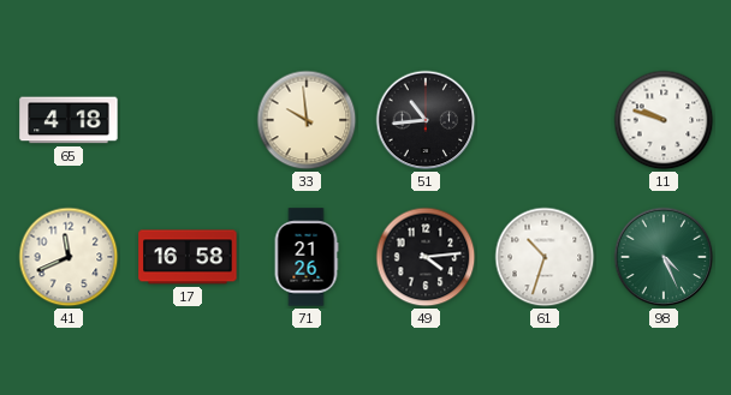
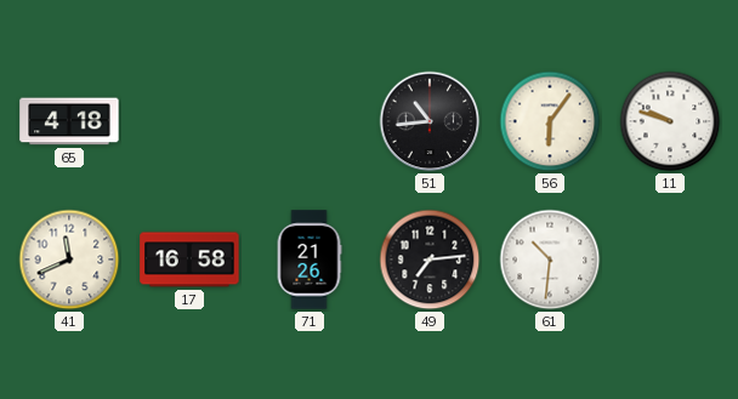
33: 9:59 -> none
56: none -> 6:06
49: 4:14 -> 7:14
61: 10:33 -> 10:31
98: 4:26 -> none
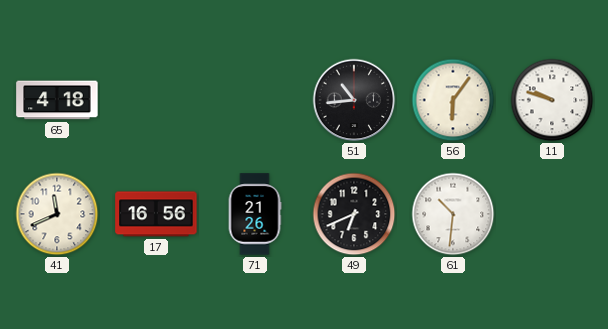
17: 16:58 -> 16:56
49: 7:14 -> 6:41
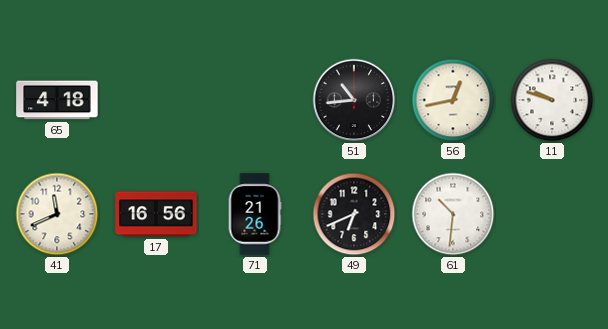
56: 6:06 -> 12:43
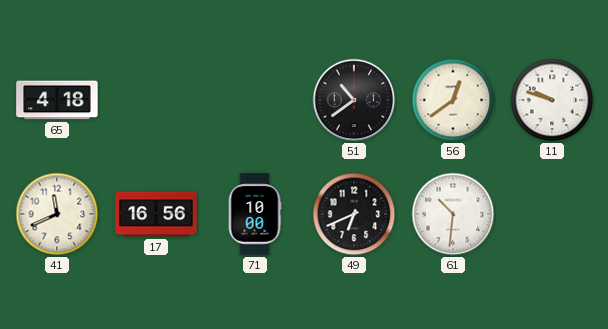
51: 10:44 -> 10:39
56: 12:43 -> 12:39
71: 21:26 -> 10:00
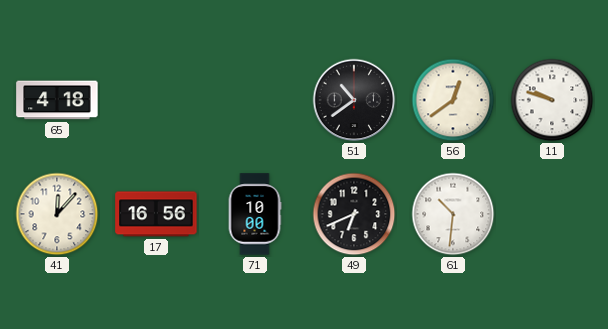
41: 11:41 -> 12:07
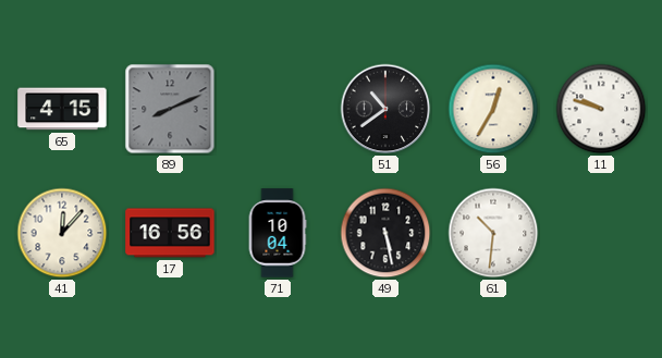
65: 4:18 -> 4:15
89: none -> 8:11
56: 12:39 -> 12:35
71: 10:00 -> 10:04
49: 6:41 -> 5:28
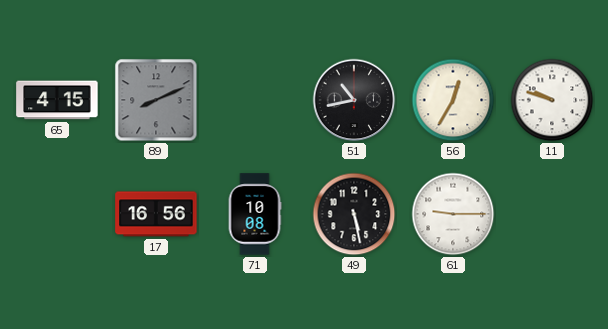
51: 10:39 -> 10:43
41: 12:07 -> none
71: 10:04 -> 10:08
61: 10:31 -> 9:15
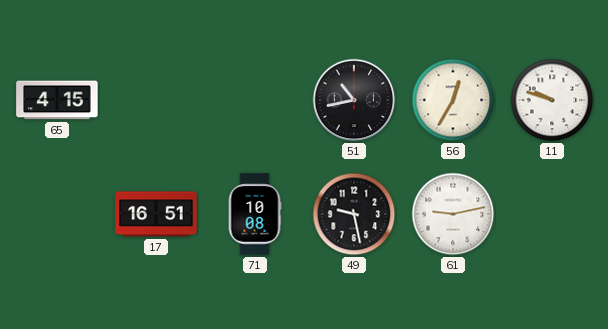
89: 8:11 -> none
17: 16:56 -> 16:51
49: 5:28 -> 9:28
61: 9:15 -> 9:13
